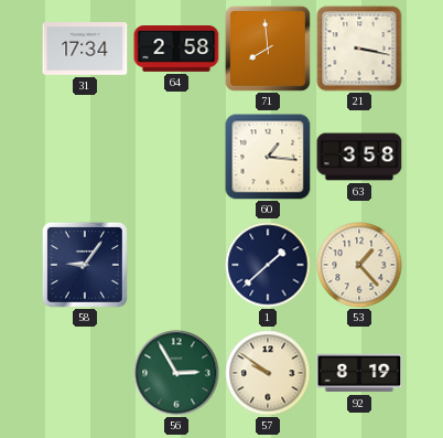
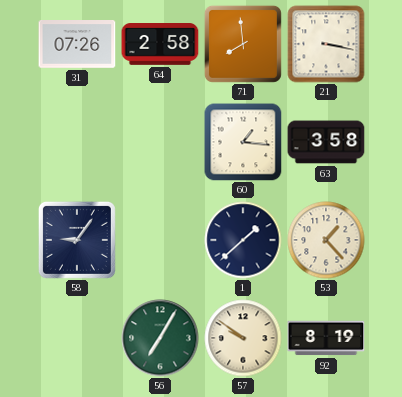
31: 17:34 -> 07:26
56: 2:55 -> 7:05
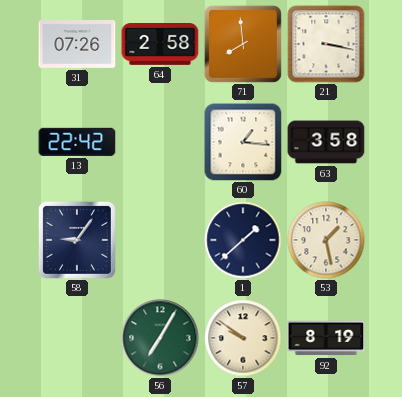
13: none -> 22:42
53: 1:23 -> 1:28
